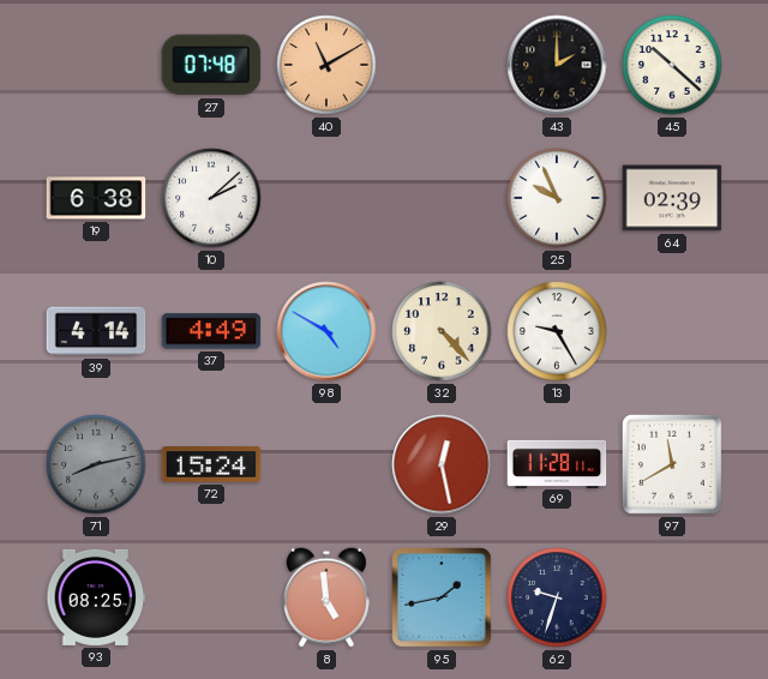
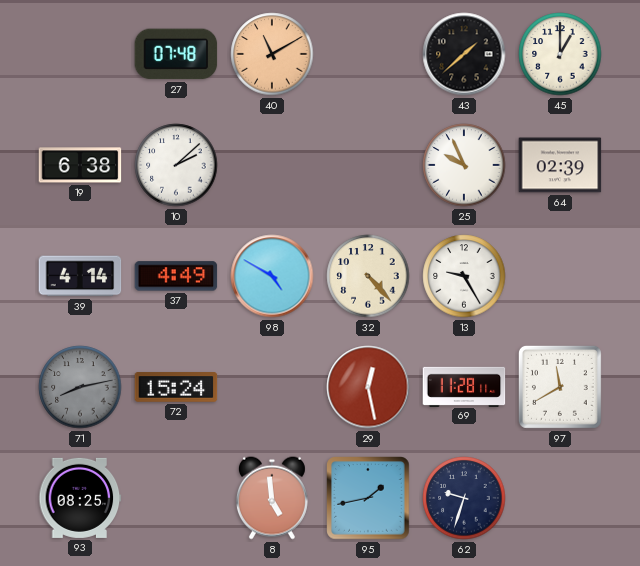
43: 2:00 -> 1:38
45: 10:22 -> 1:00
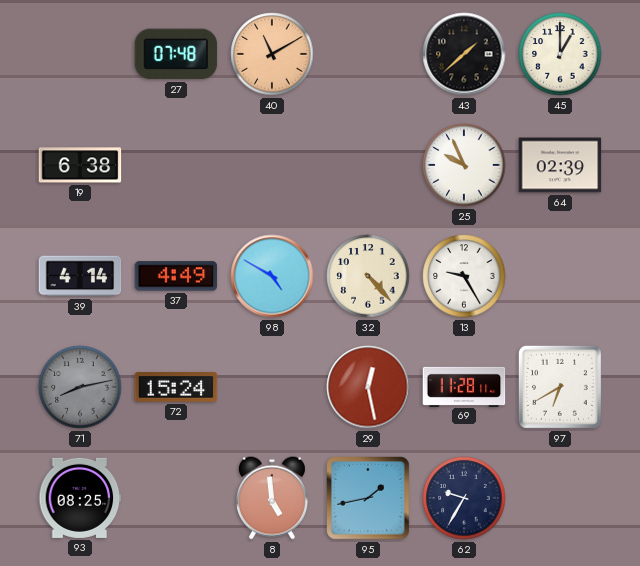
10: 2:08 -> none
97: 11:40 -> 6:40
62: 9:33 -> 9:35
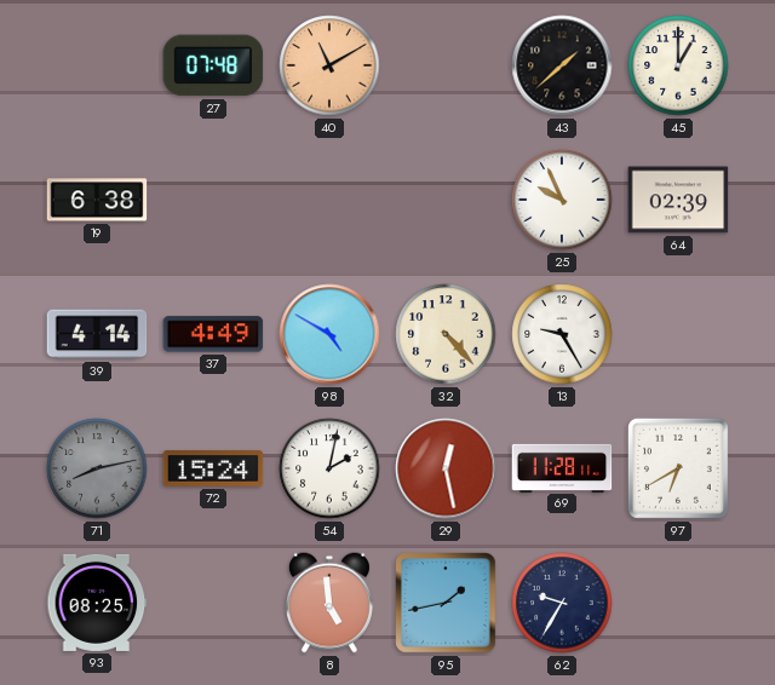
54: none -> 2:02
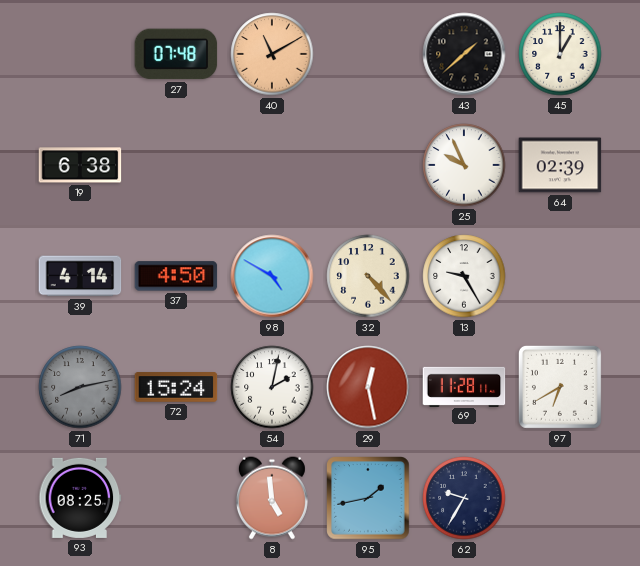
37: 4:49 -> 4:50
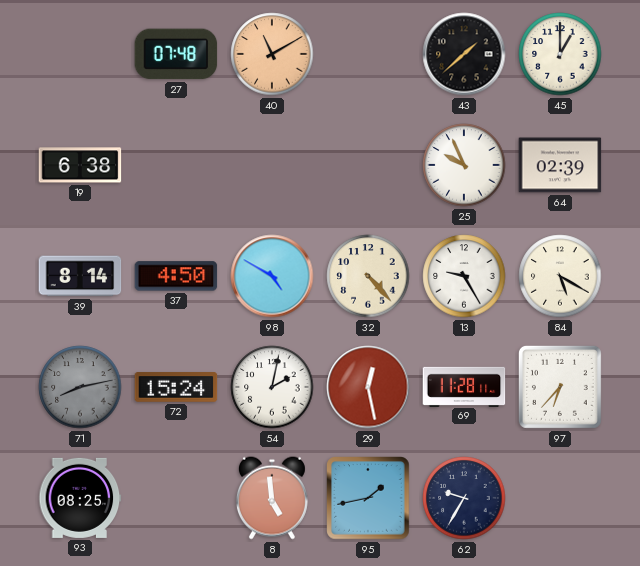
39: 4:14 -> 8:14
84: none -> 5:20
97: 6:40 -> 6:37
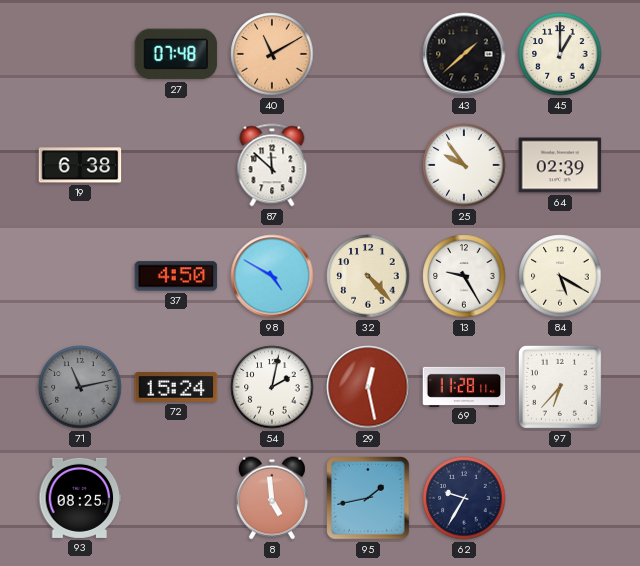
87: none -> 11:52
25: 9:56 -> 9:54
39: 8:14 -> none
71: 8:13 -> 11:13
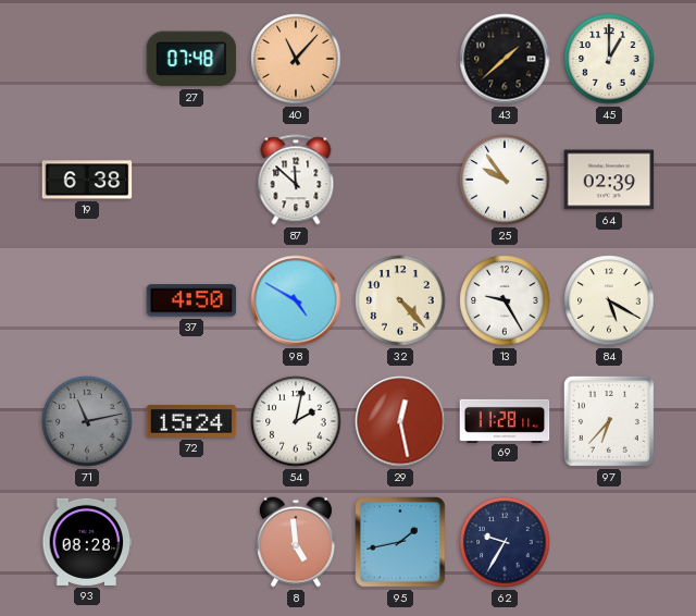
40: 11:10 -> 11:07
93: 08:25 -> 08:28
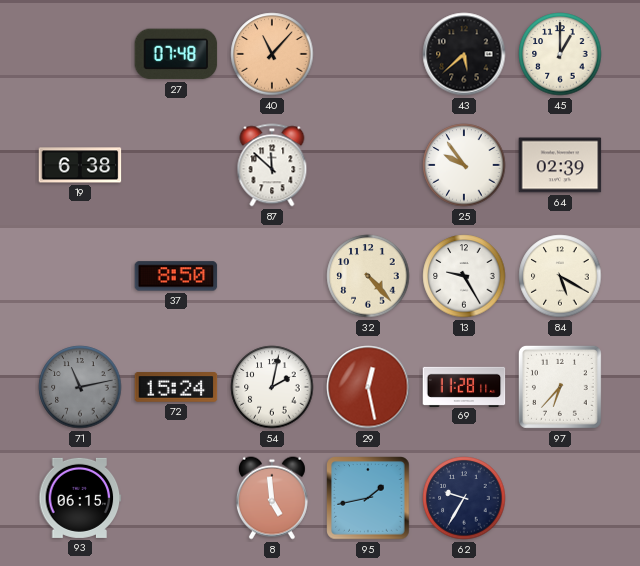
43: 1:38 -> 5:38
37: 4:50 -> 8:50
98: 4:50 -> none
93: 08:28 -> 06:15
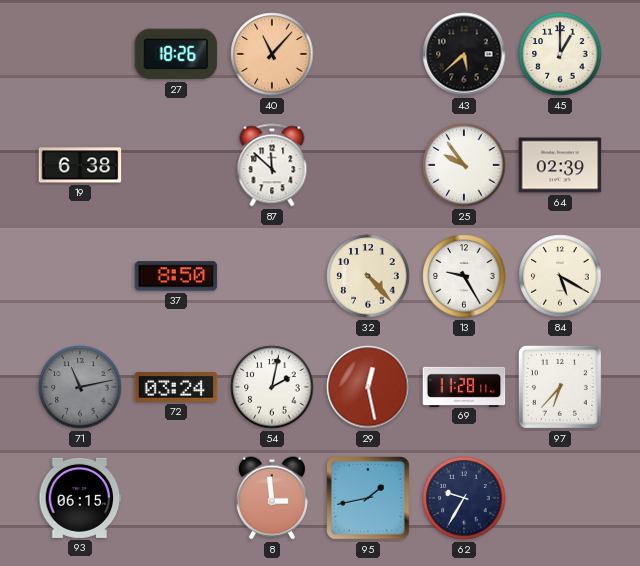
27: 07:48 -> 18:26
72: 15:24 -> 03:24
8: 4:59 -> 2:59
